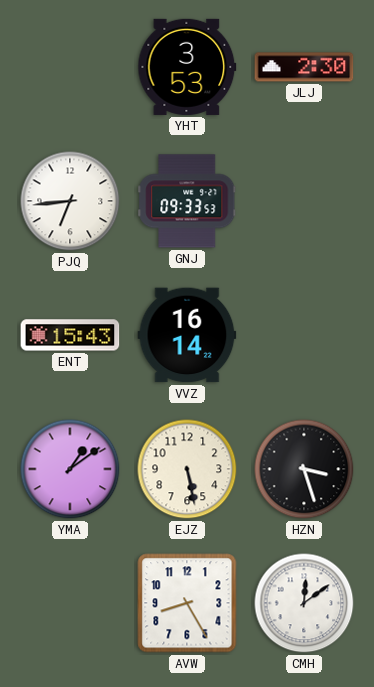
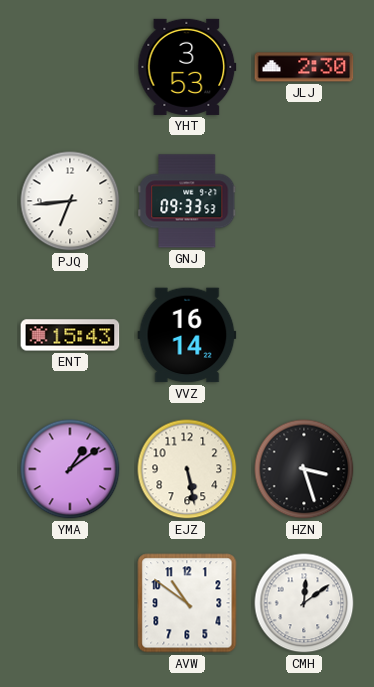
AVW: 8:25 -> 10:51
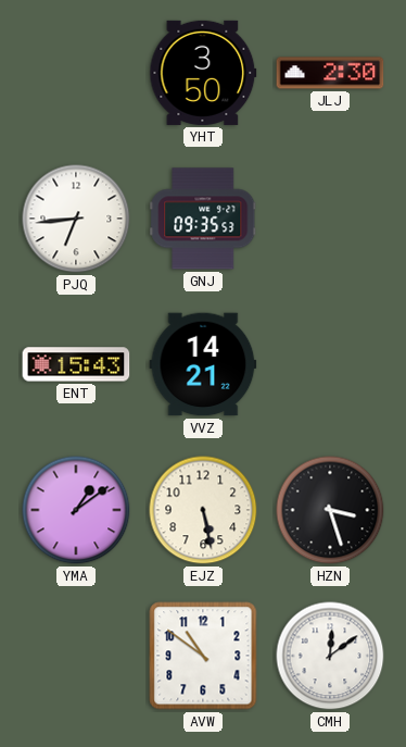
YHT: 3:53 -> 3:50
GNJ: 09:33 -> 09:35
VVZ: 16:14 -> 14:21
